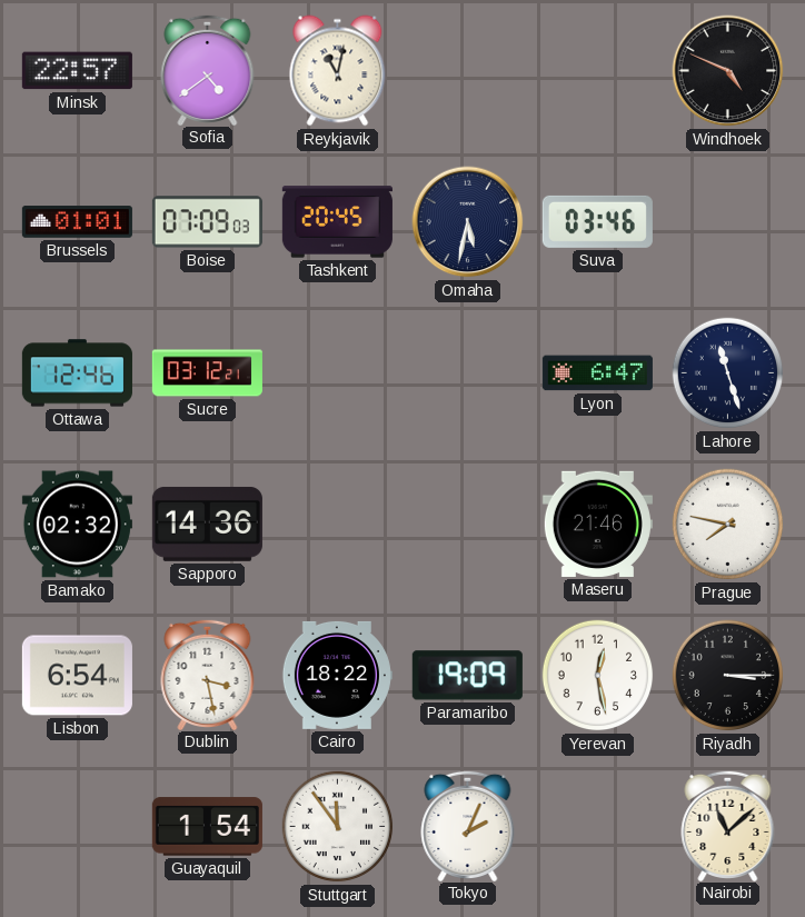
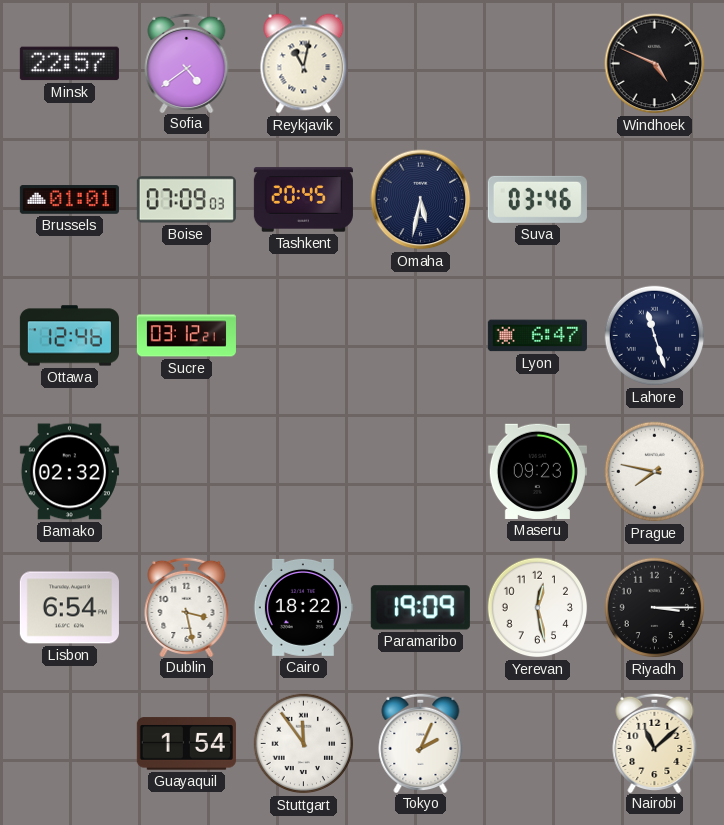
Sapporo: 14:36 -> none
Maseru: 21:46 -> 09:23
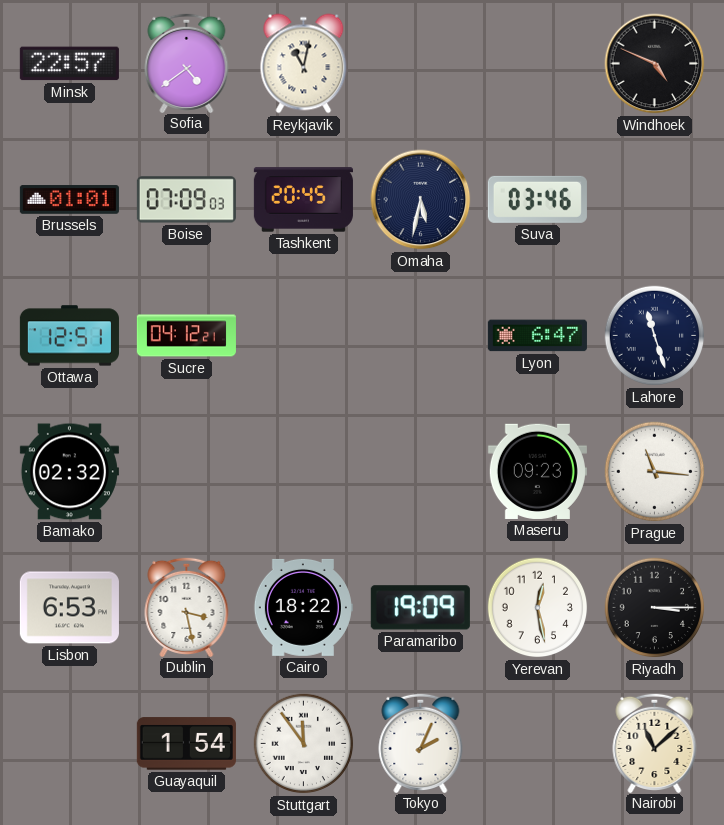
Ottawa: 12:46 -> 12:51
Sucre: 03:12 -> 04:12
Prague: 7:47 -> 11:16
Lisbon: 6:54 -> 6:53
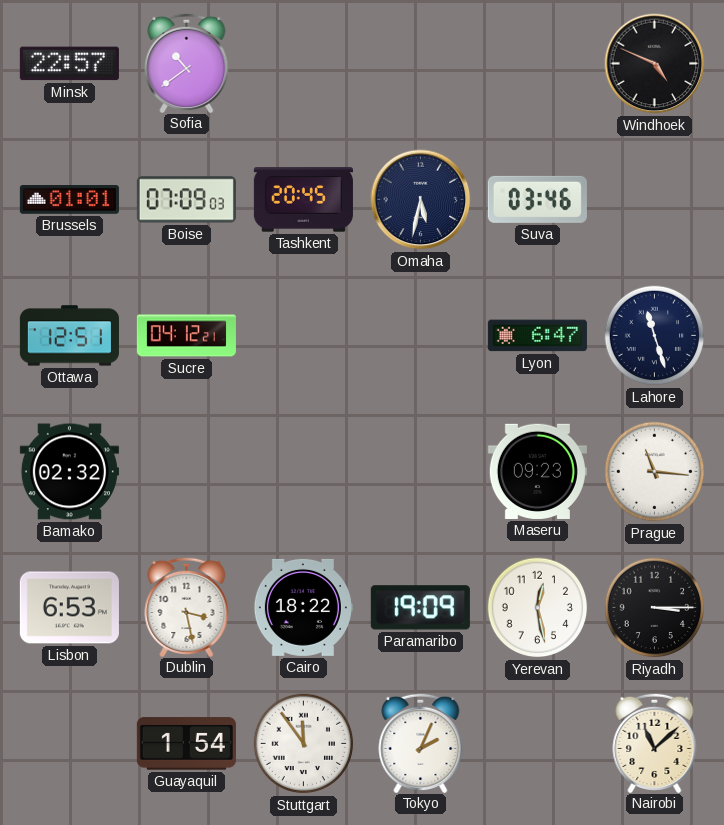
Sofia: 4:39 -> 10:39
Reykjavik: 11:02 -> none
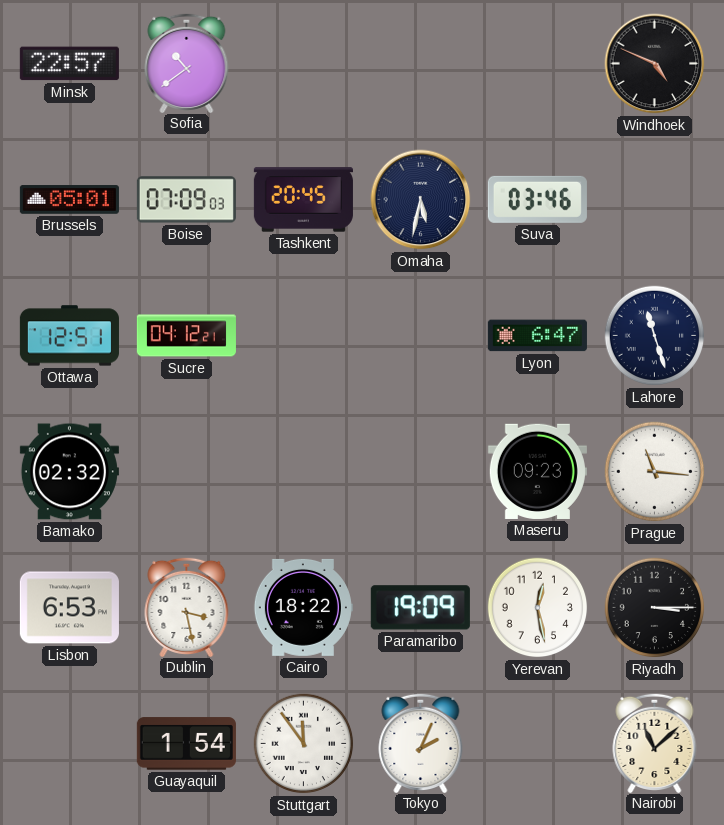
Brussels: 01:01 -> 05:01
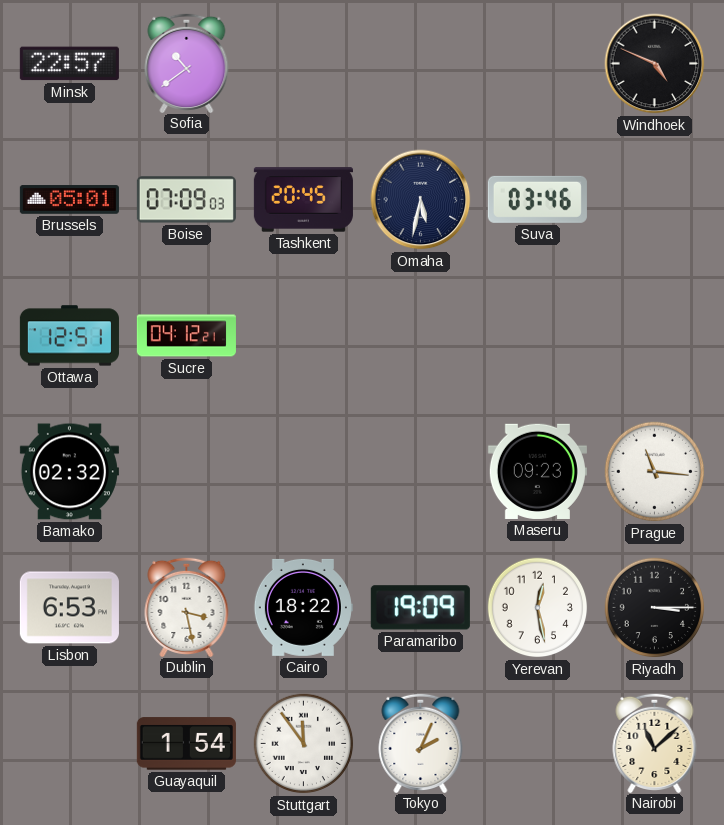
Lyon: 6:47 -> none
Lahore: 11:27 -> none
